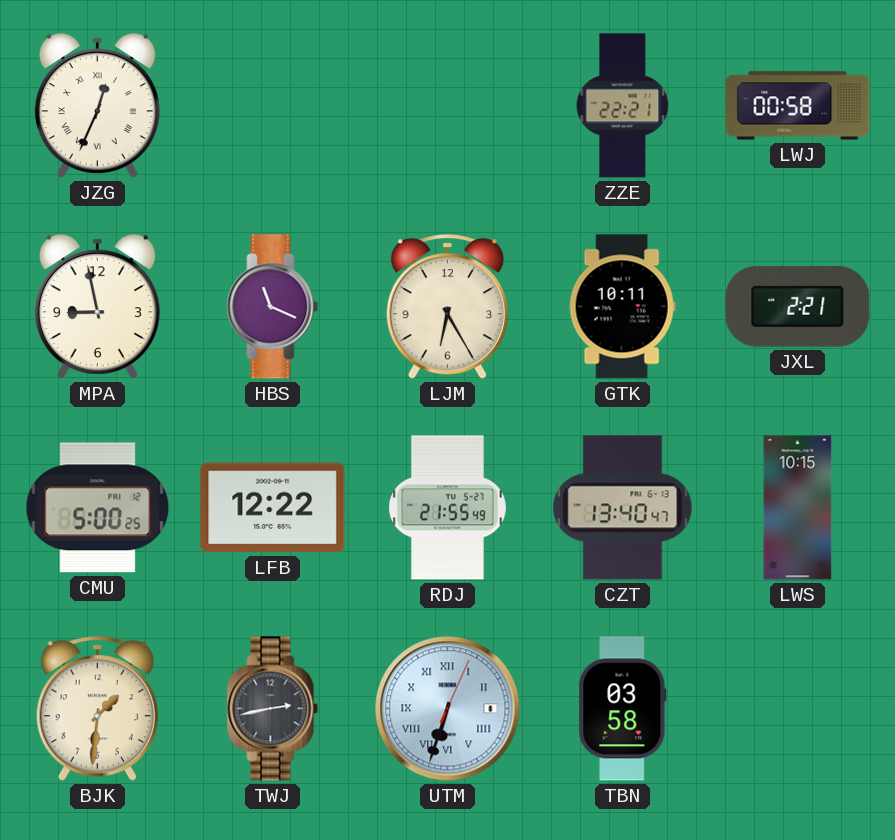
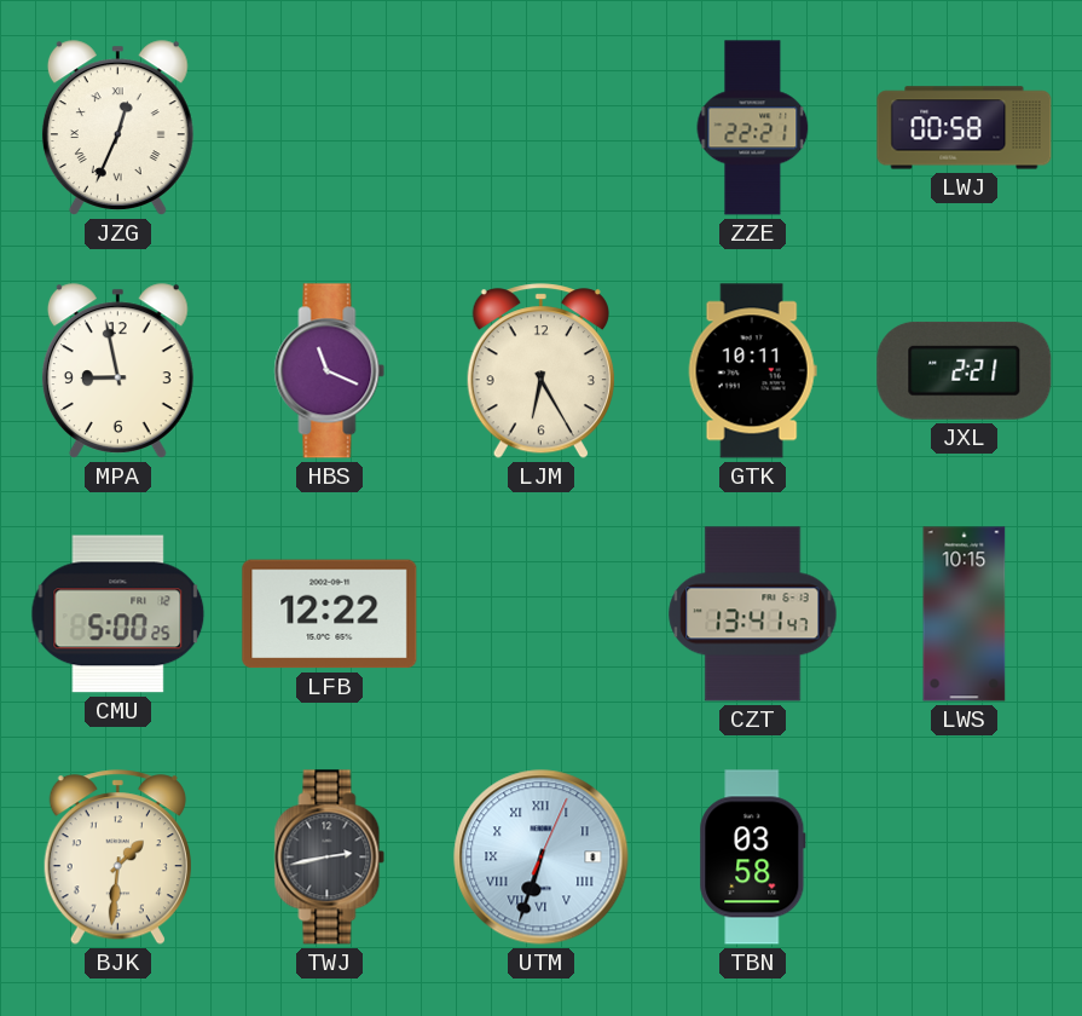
RDJ: 21:55 -> none
CZT: 13:40 -> 13:41
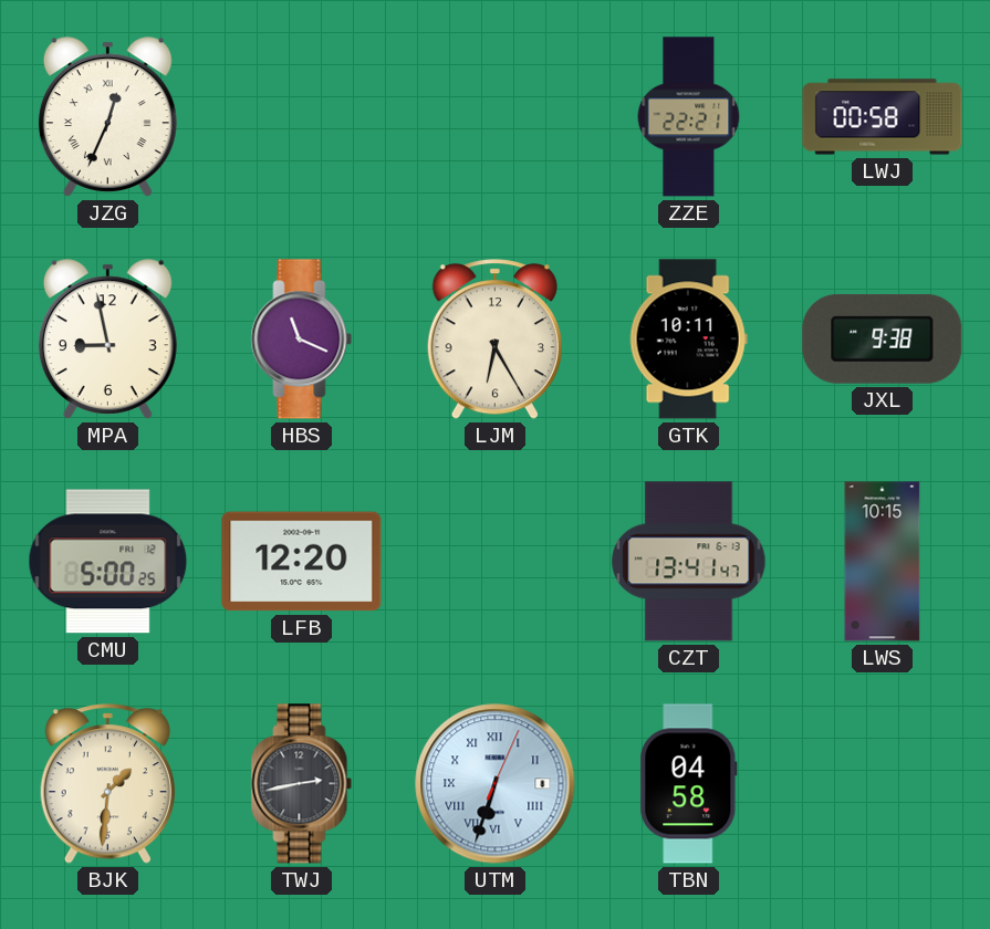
JXL: 2:21 -> 9:38
LFB: 12:22 -> 12:20
TBN: 03:58 -> 04:58
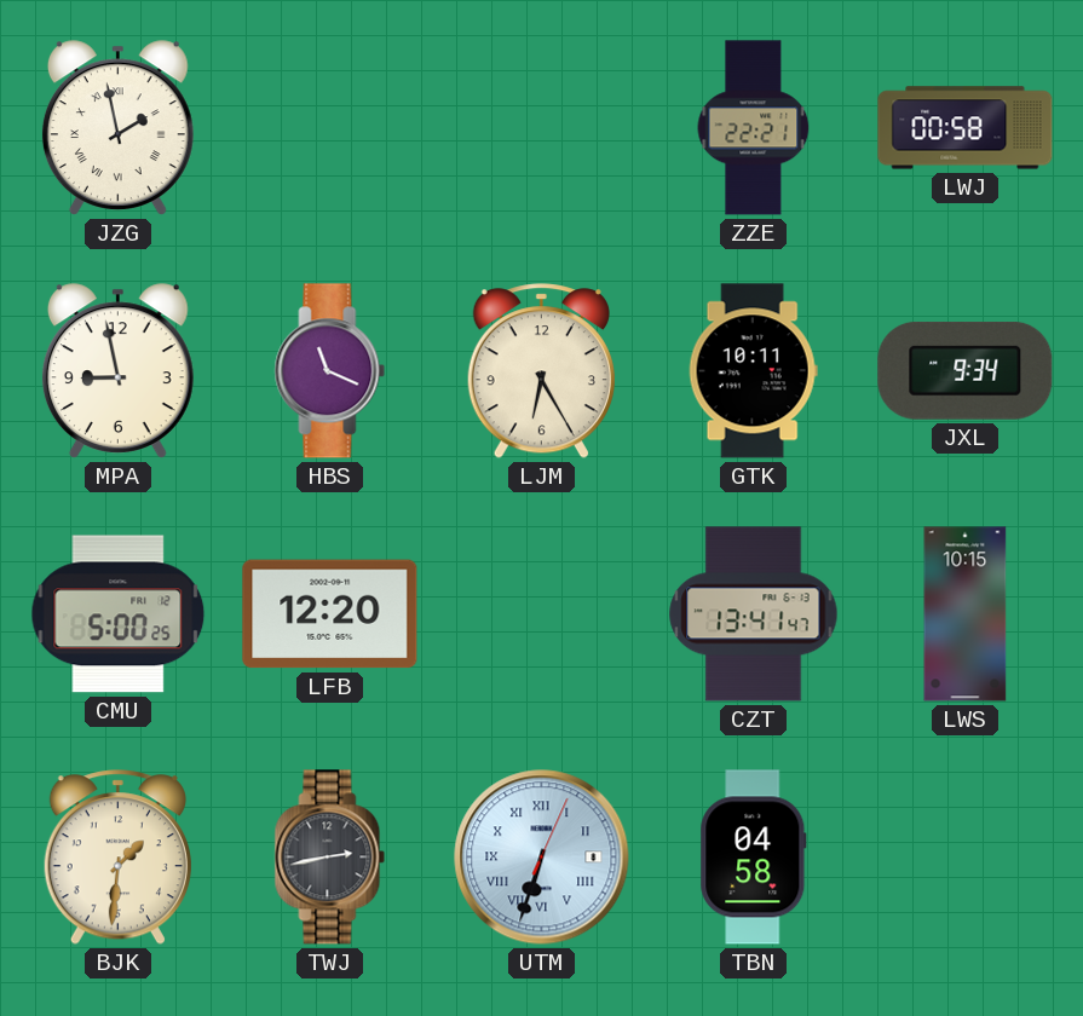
JZG: 12:34 -> 1:58
JXL: 9:38 -> 9:34
